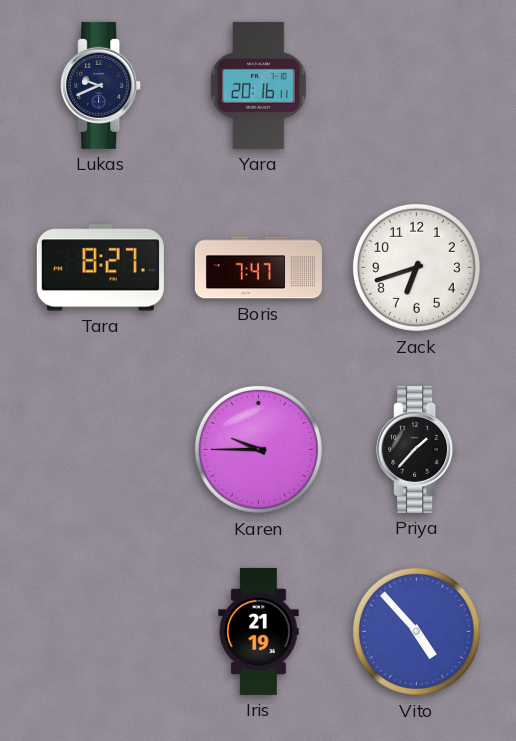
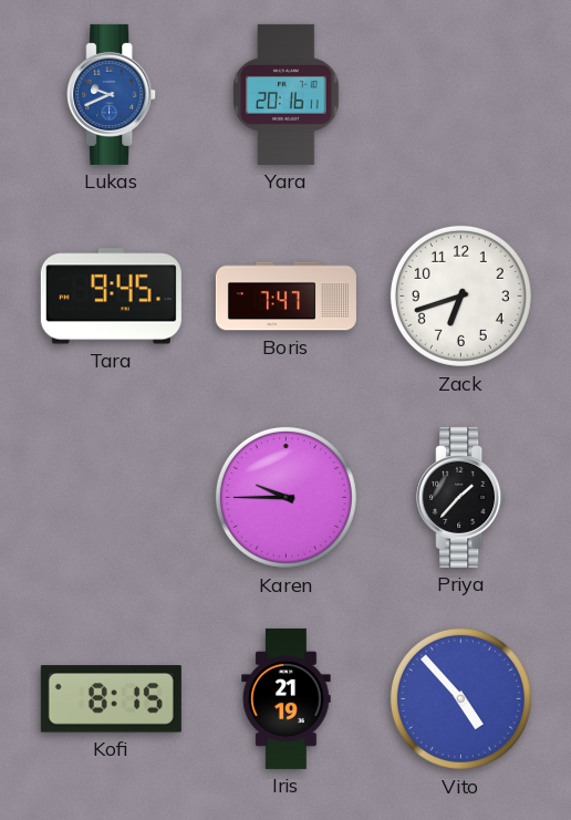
Lukas dial: navy -> blue
Tara: 8:27 -> 9:45
Kofi: none -> 8:15
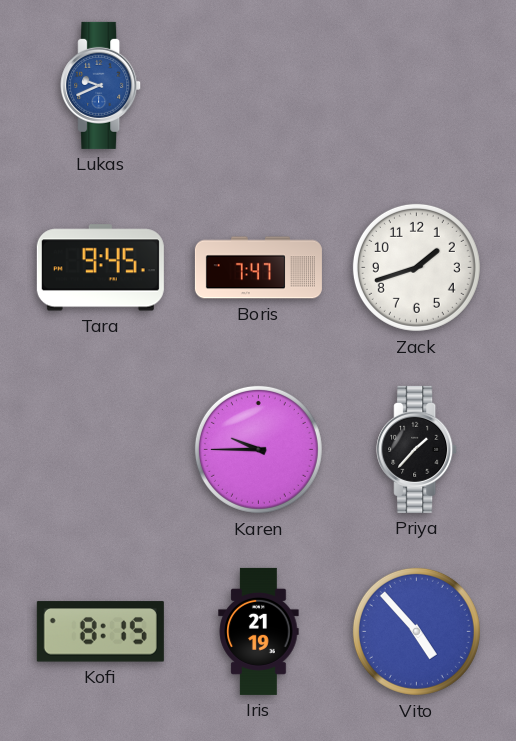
Yara: 20:16 -> none
Zack: 6:42 -> 1:42
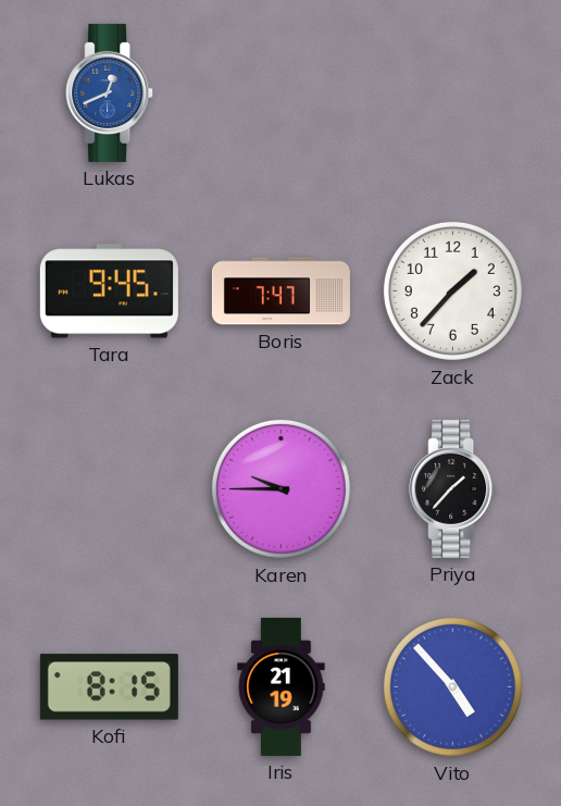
Lukas: 9:41 -> 12:41
Zack: 1:42 -> 1:37
